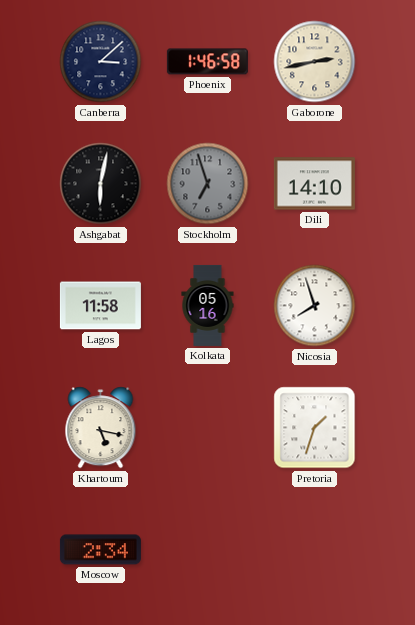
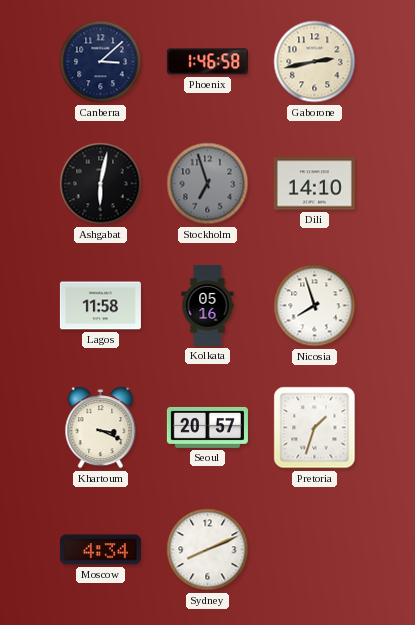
Khartoum: 5:17 -> 3:19
Seoul: none -> 20:57
Moscow: 2:34 -> 4:34
Sydney: none -> 8:11
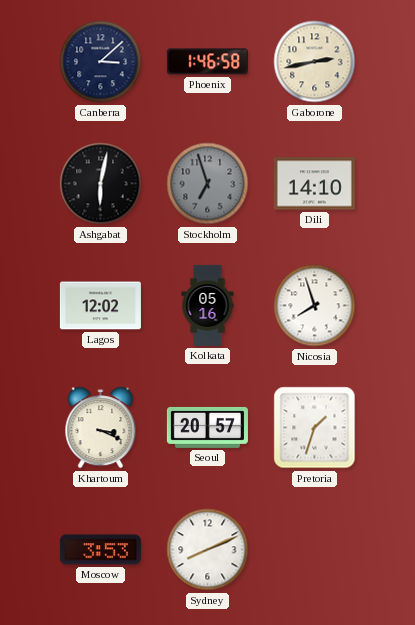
Lagos: 11:58 -> 12:02
Moscow: 4:34 -> 3:53
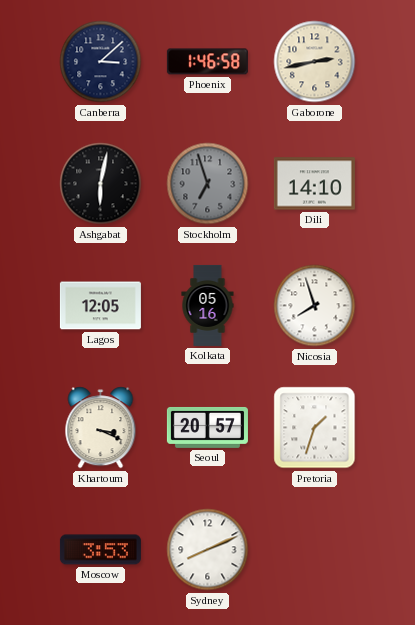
Lagos: 12:02 -> 12:05
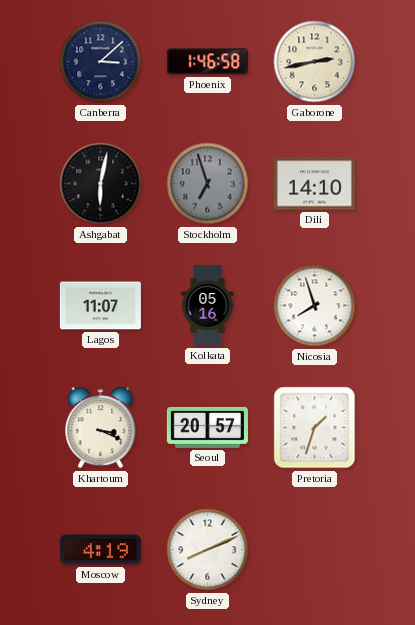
Lagos: 12:05 -> 11:07
Moscow: 3:53 -> 4:19
